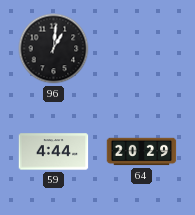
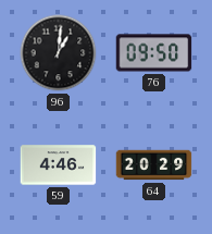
76: none -> 09:50
59: 4:44 -> 4:46
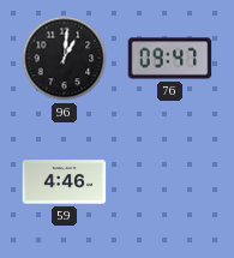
76: 09:50 -> 09:47
64: 20:29 -> none
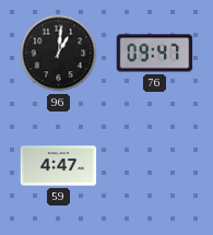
59: 4:46 -> 4:47
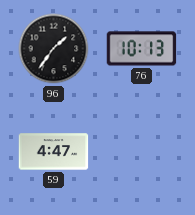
96: 1:01 -> 1:36
76: 09:47 -> 10:13
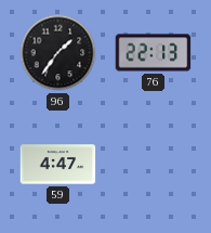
76: 10:13 -> 22:13
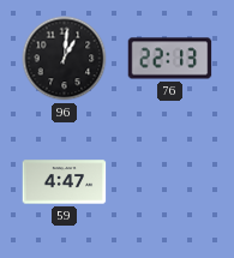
96: 1:36 -> 1:01
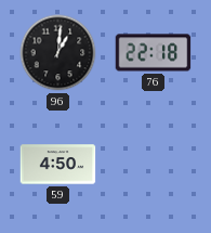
76: 22:13 -> 22:18
59: 4:47 -> 4:50
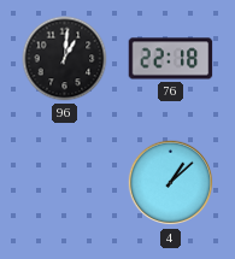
59: 4:50 -> none
4: none -> 1:08
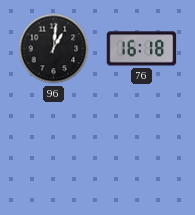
76: 22:18 -> 16:18
4: 1:08 -> none
